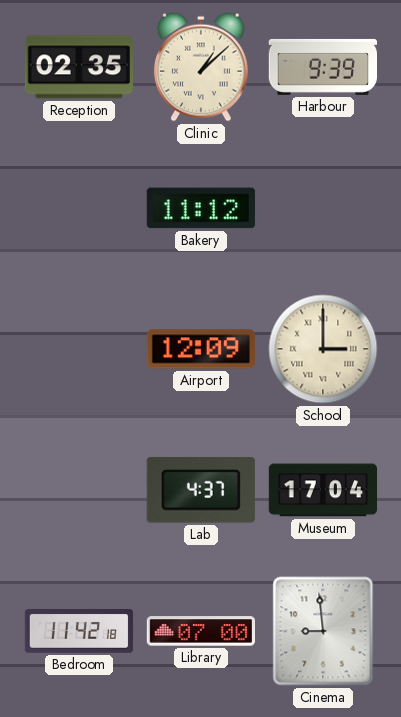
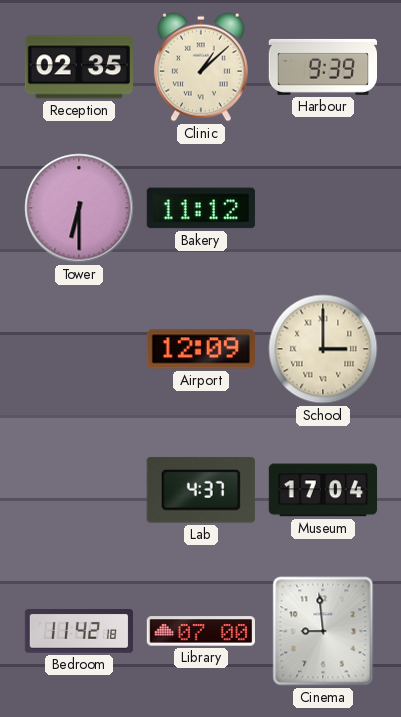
Tower: none -> 6:30
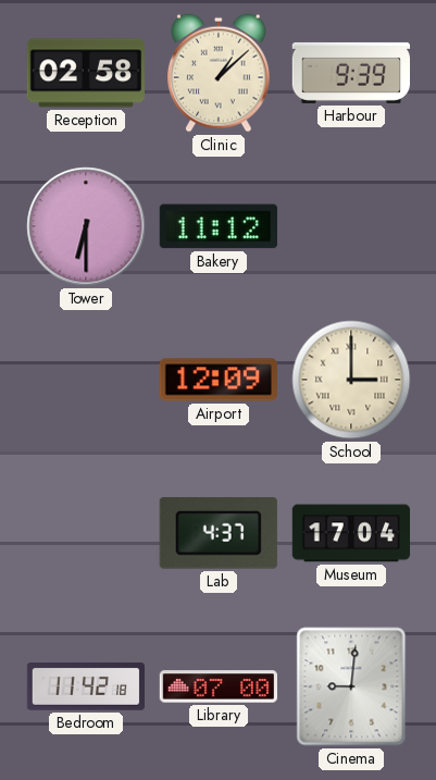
Reception: 02:35 -> 02:58
Cinema: 8:59 -> 9:01
